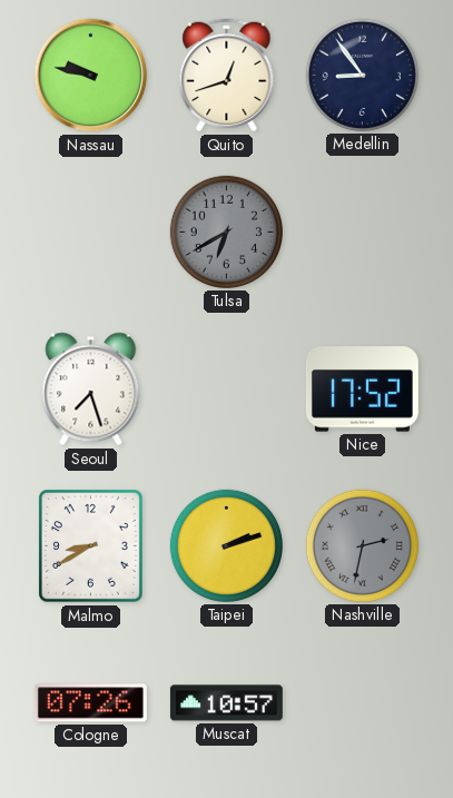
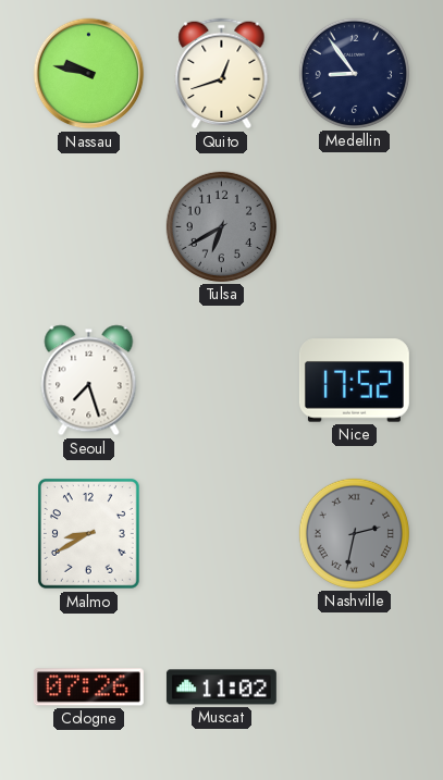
Taipei: 2:12 -> none
Muscat: 10:57 -> 11:02
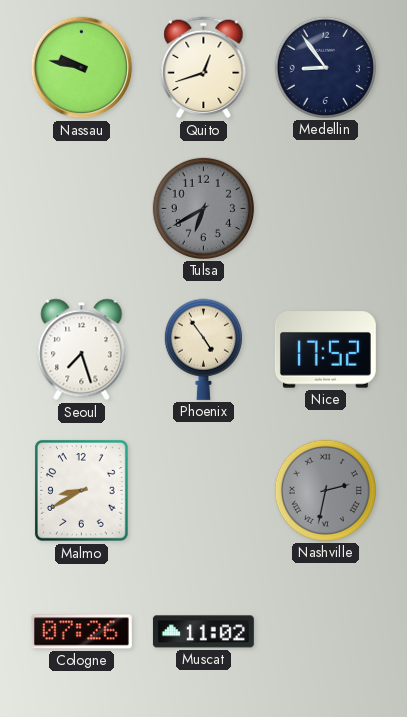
Phoenix: none -> 4:54
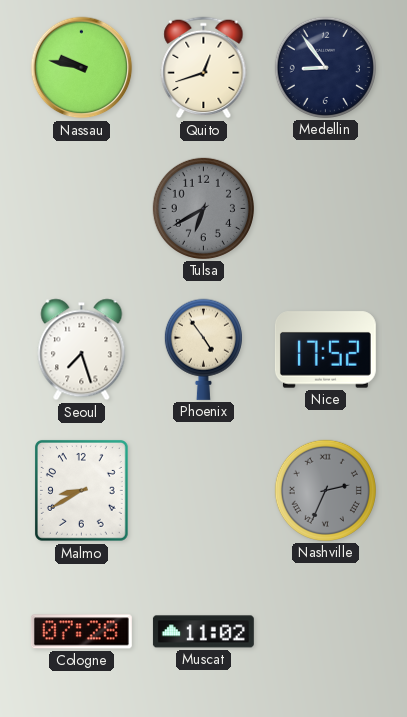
Nashville: 2:32 -> 2:34
Cologne: 07:26 -> 07:28
